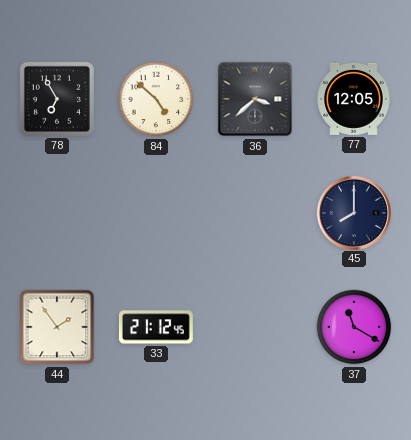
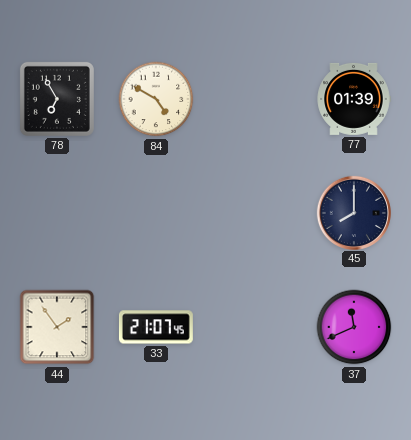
84: 4:52 -> 4:50
36: 3:38 -> none
77: 12:05 -> 01:39
33: 21:12 -> 21:07
37: 11:20 -> 11:41
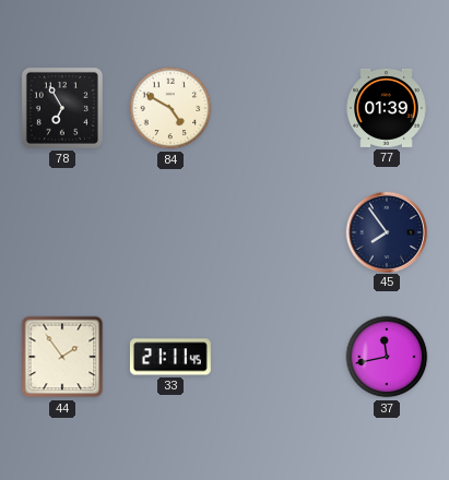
45: 8:00 -> 7:54
33: 21:07 -> 21:11
37: 11:41 -> 11:43
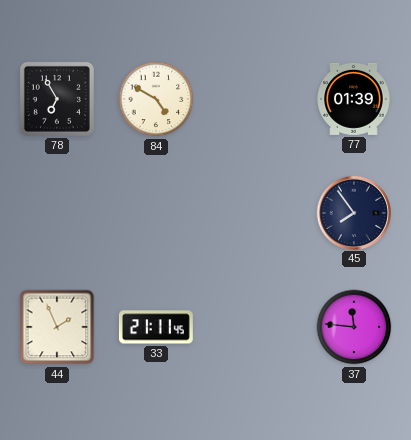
44: 1:54 -> 1:56
37: 11:43 -> 11:46
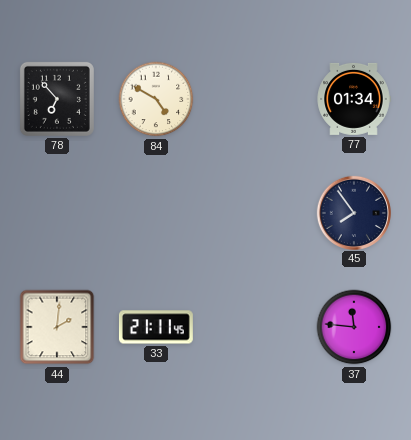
78: 6:55 -> 6:53
77: 01:39 -> 01:34
44: 1:56 -> 2:01
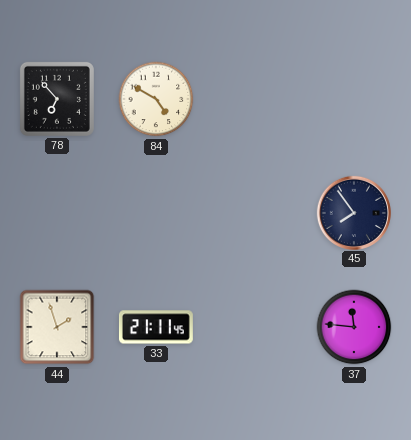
77: 01:34 -> none
44: 2:01 -> 1:57
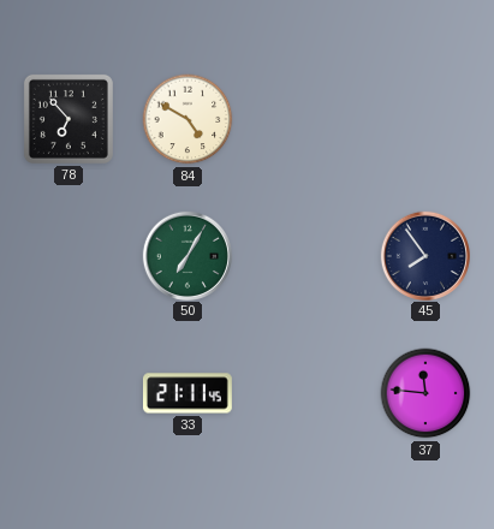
50: none -> 7:05
44: 1:57 -> none
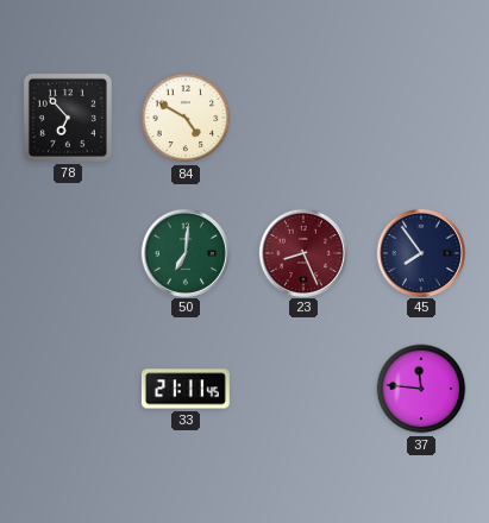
50: 7:05 -> 7:01
23: none -> 8:26
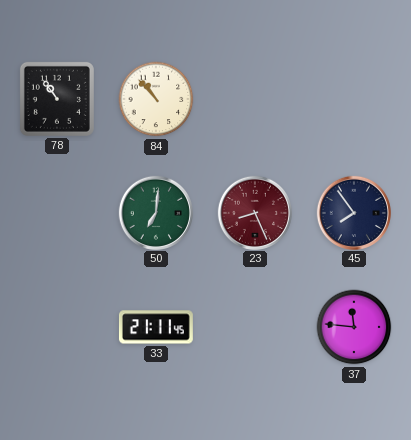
78: 6:53 -> 10:54
84: 4:50 -> 10:53
